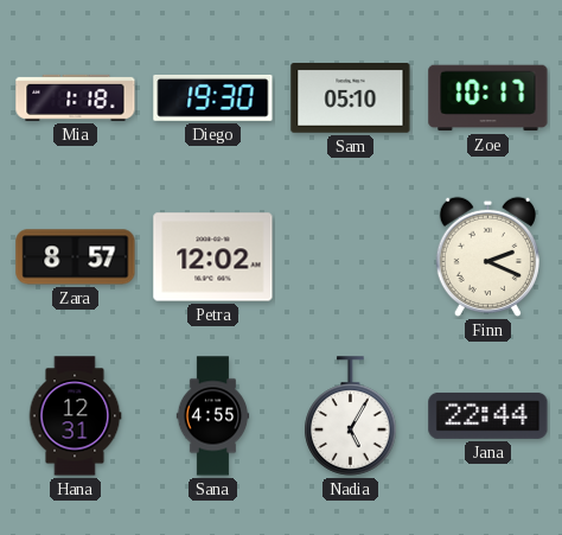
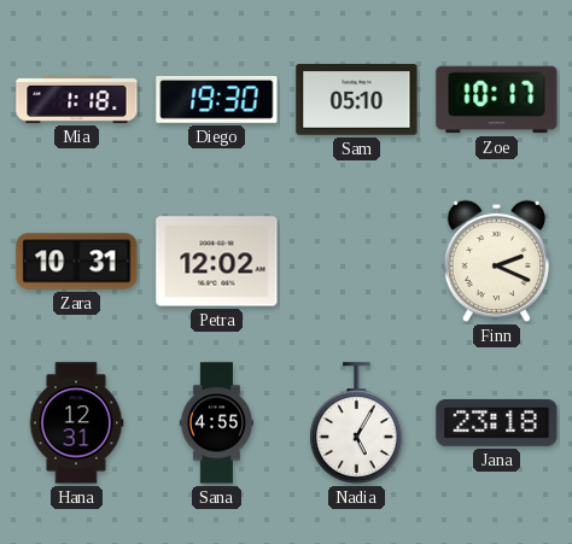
Zara: 8:57 -> 10:31
Jana: 22:44 -> 23:18
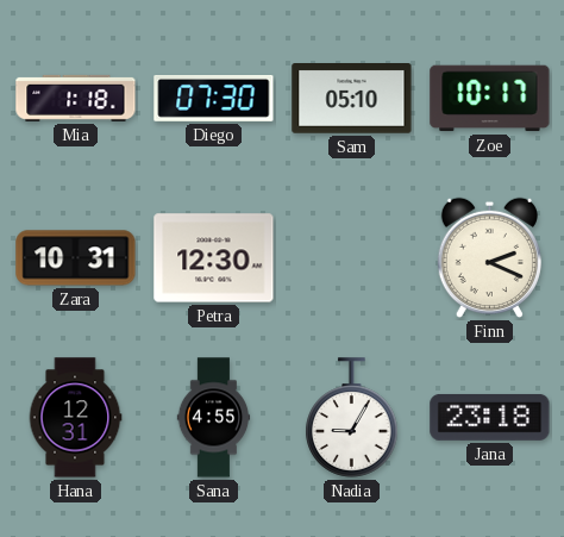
Diego: 19:30 -> 07:30
Petra: 12:02 -> 12:30
Nadia: 5:05 -> 9:05
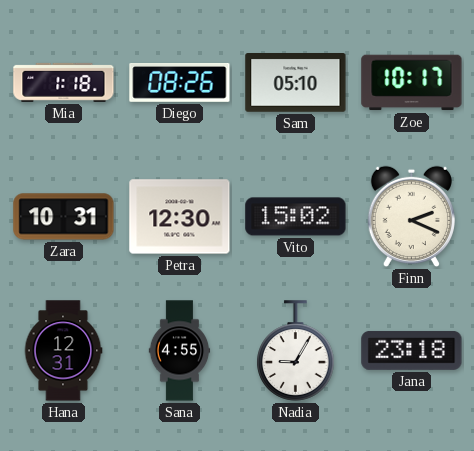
Diego: 07:30 -> 08:26
Vito: none -> 15:02
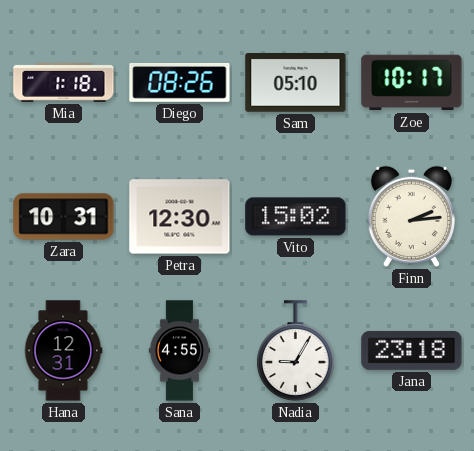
Finn: 2:19 -> 2:14
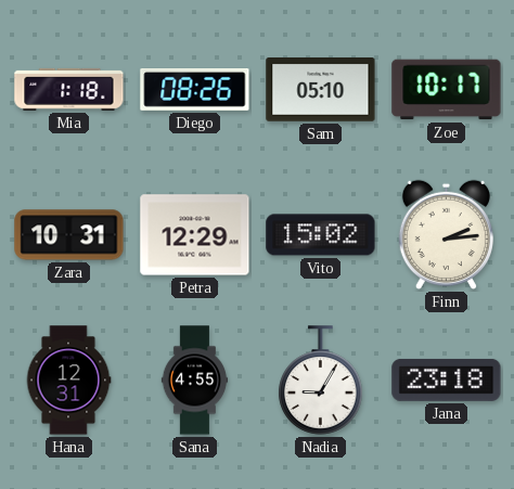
Petra: 12:30 -> 12:29
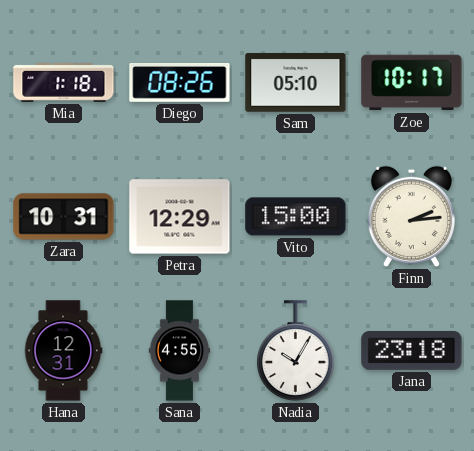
Vito: 15:02 -> 15:00
Nadia: 9:05 -> 10:05
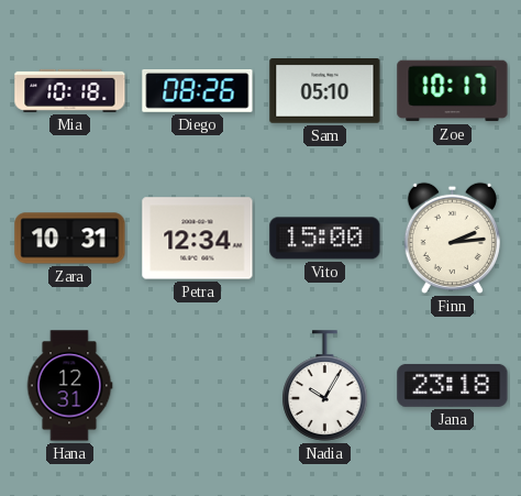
Mia: 1:18 -> 10:18
Petra: 12:29 -> 12:34
Sana: 4:55 -> none
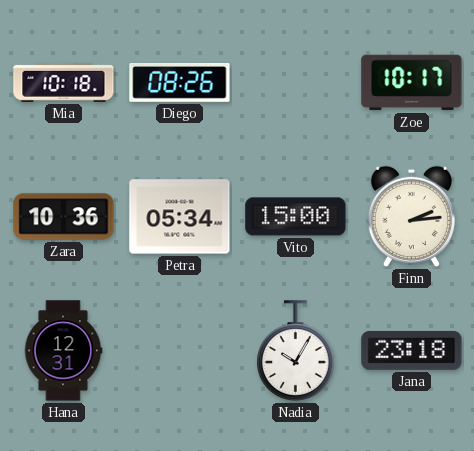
Sam: 05:10 -> none
Zara: 10:31 -> 10:36
Petra: 12:34 -> 05:34
